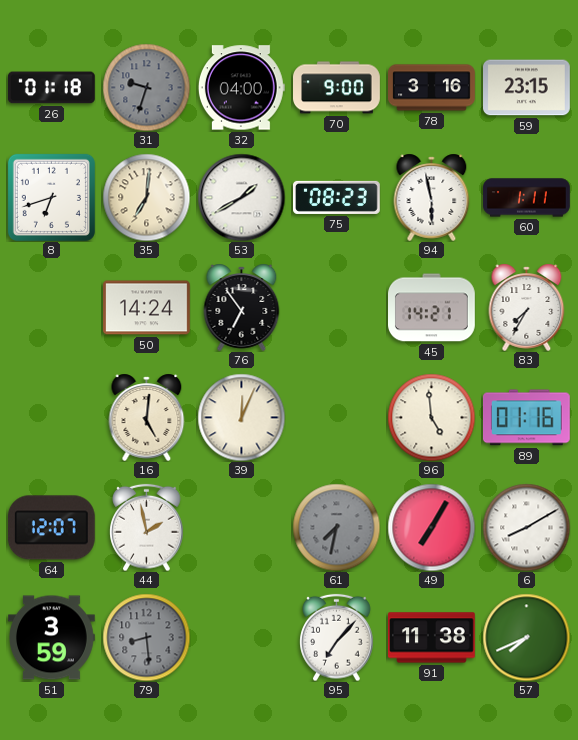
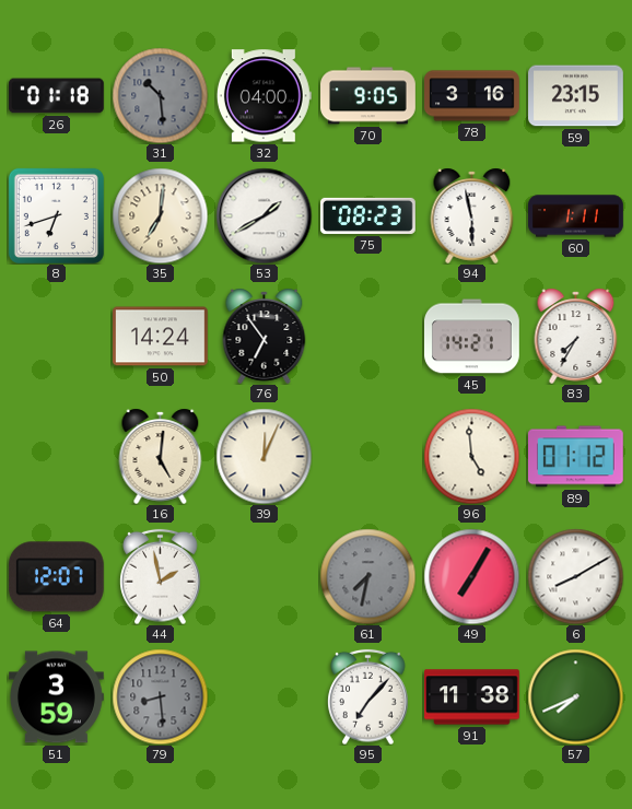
31: 9:33 -> 10:29
70: 9:00 -> 9:05
89: 01:16 -> 01:12
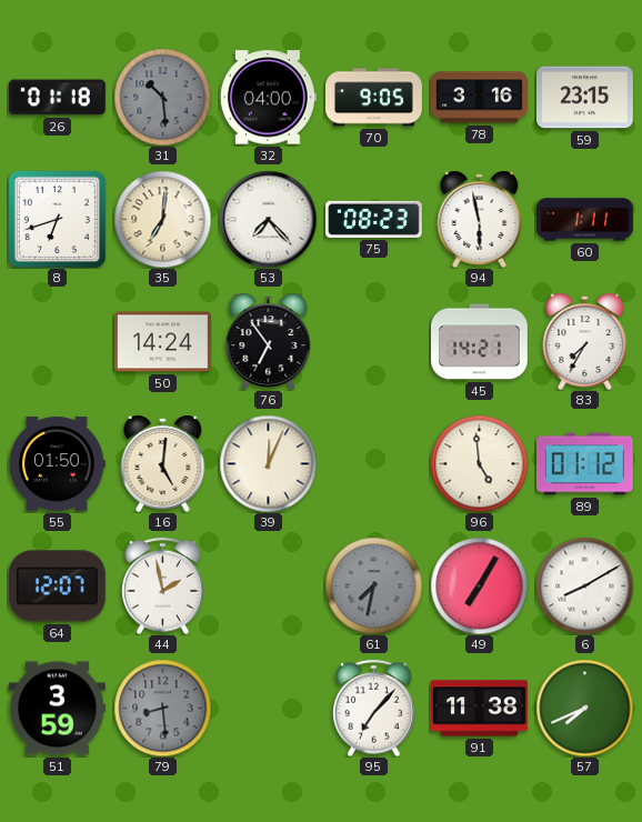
53: 1:40 -> 7:23
55: none -> 01:50
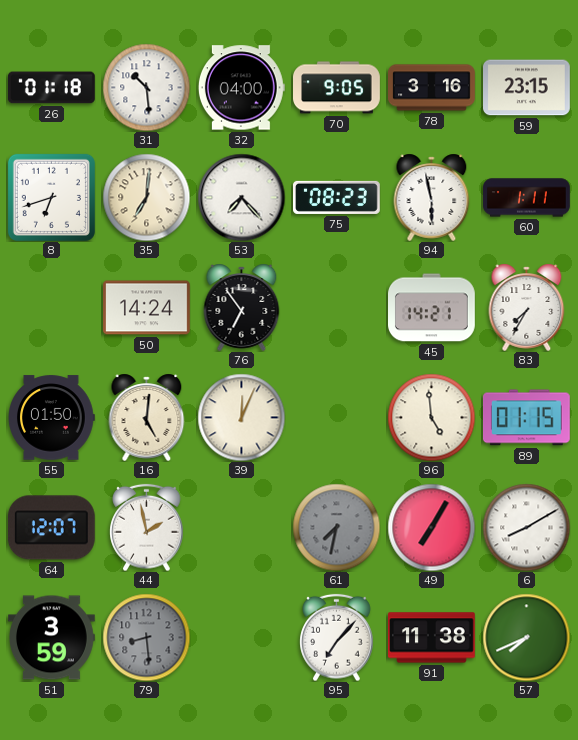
31 dial: grey -> white
89: 01:12 -> 01:15
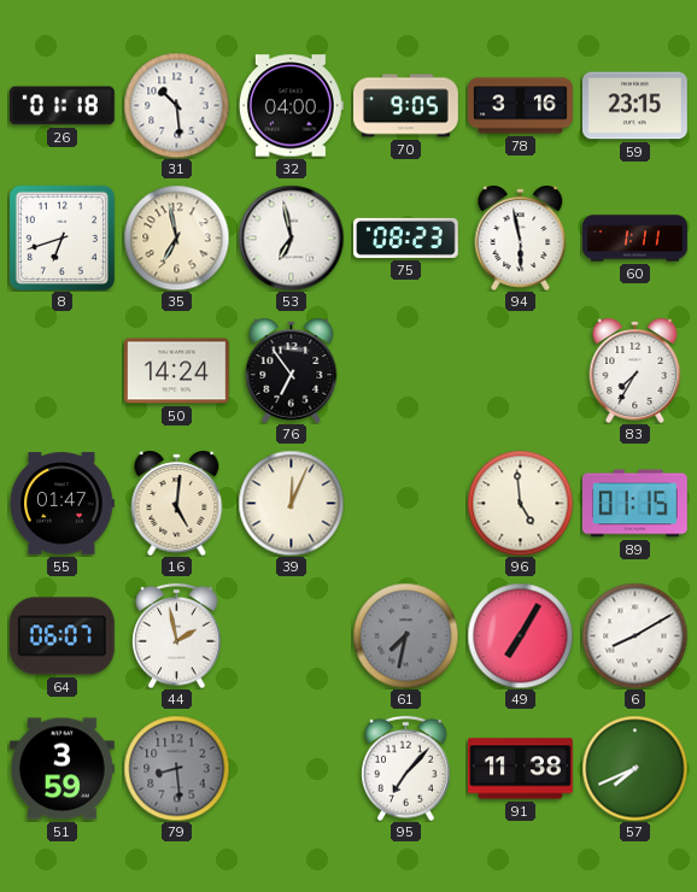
35: 7:01 -> 6:58
53: 7:23 -> 6:58
45: 14:21 -> none
55: 01:50 -> 01:47
64: 12:07 -> 06:07
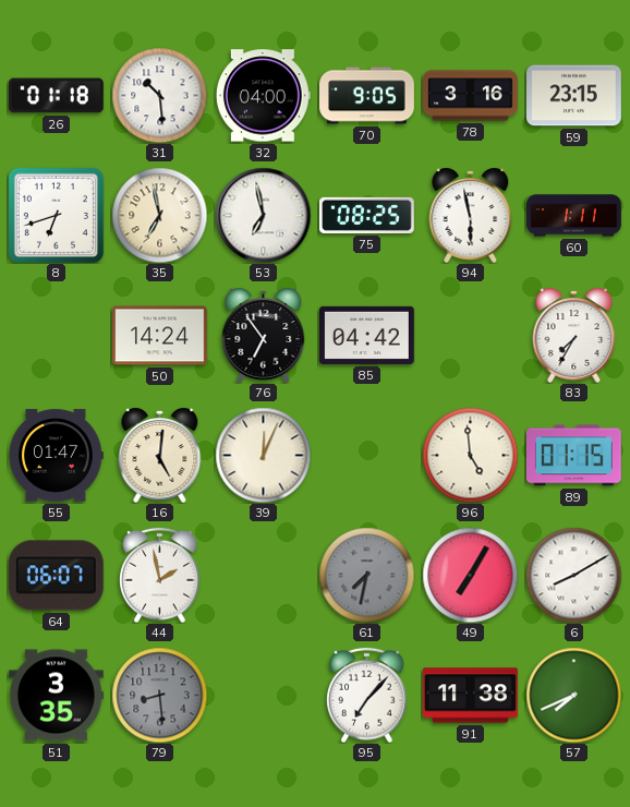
75: 08:23 -> 08:25
85: none -> 04:42
51: 3:59 -> 3:35
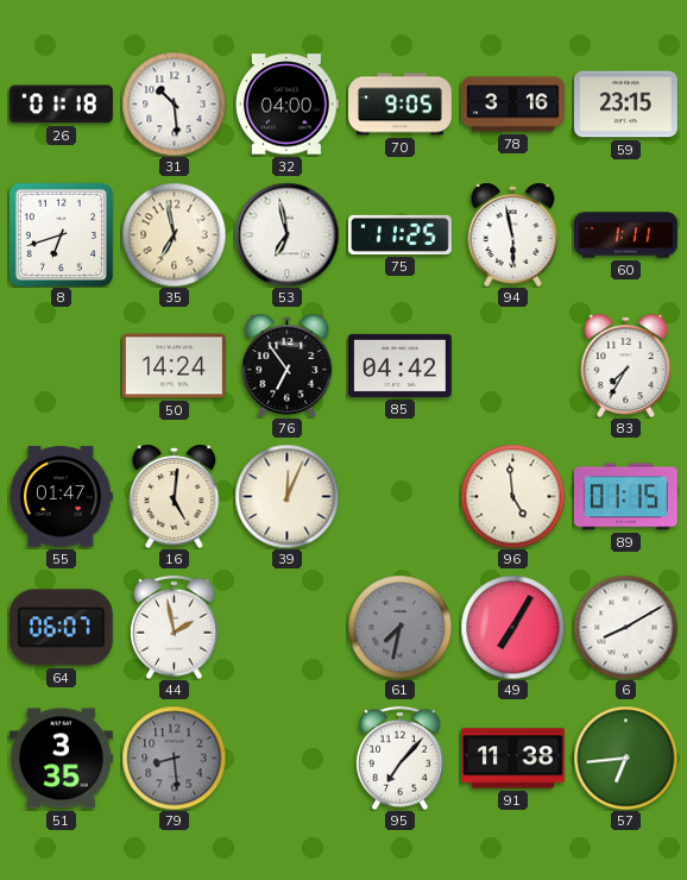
75: 08:25 -> 11:25
57: 7:41 -> 6:44
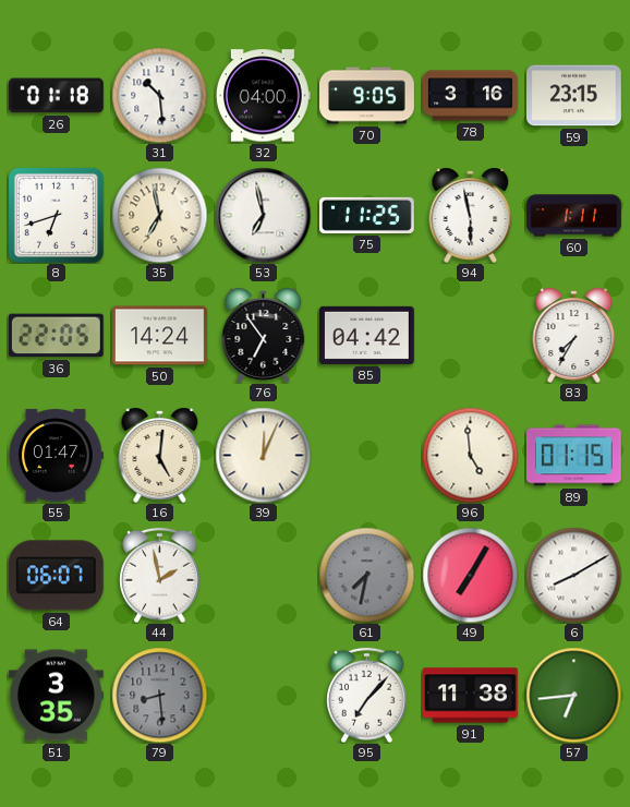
36: none -> 22:05
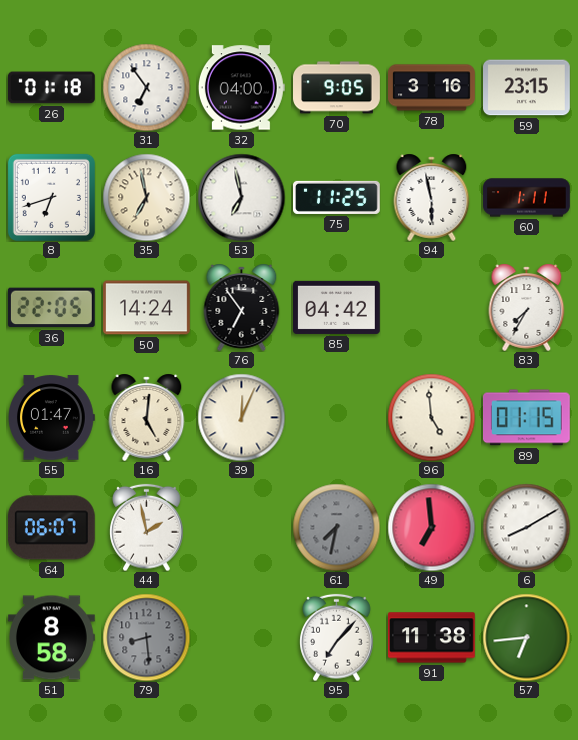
31: 10:29 -> 6:54
49: 7:05 -> 6:59
51: 3:35 -> 8:58
